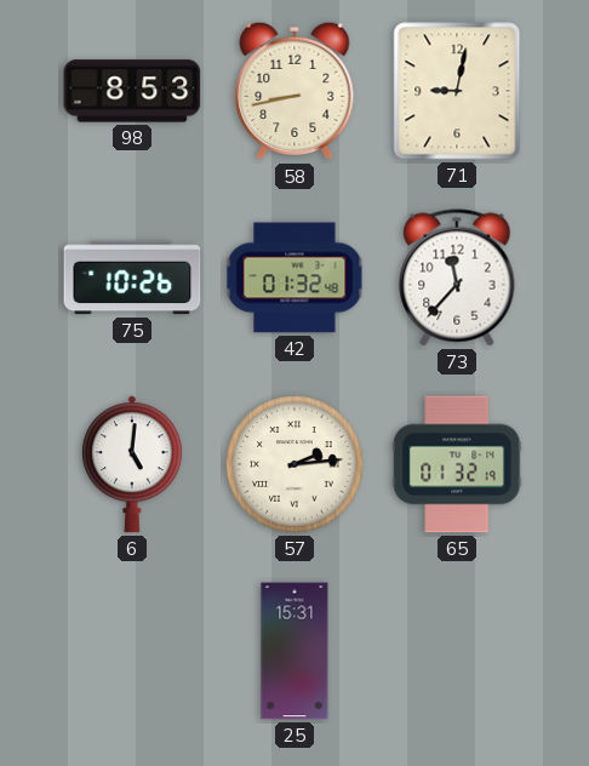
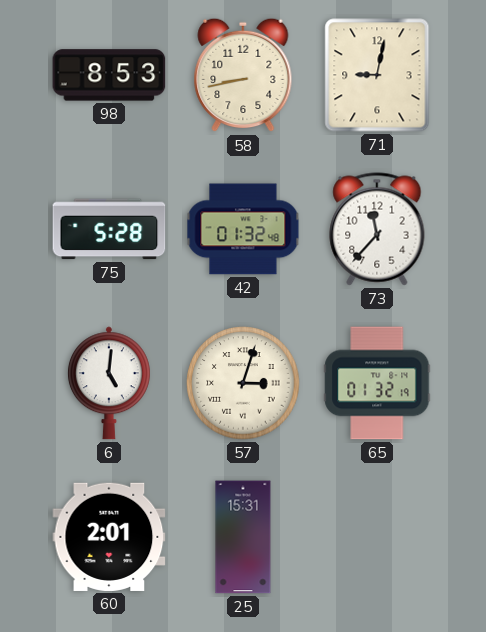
75: 10:26 -> 5:28
57: 2:14 -> 3:03
60: none -> 2:01
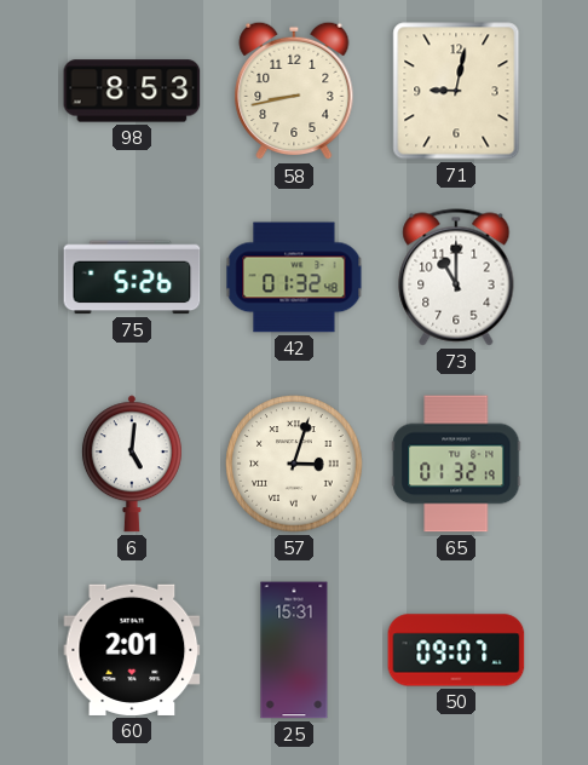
75: 5:28 -> 5:26
73: 11:37 -> 11:00
50: none -> 09:07
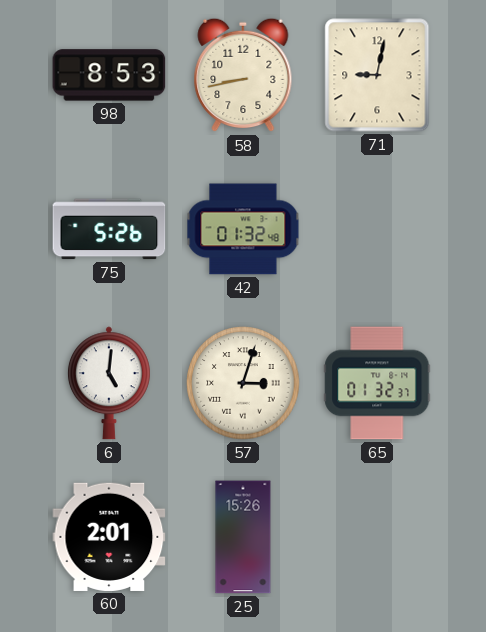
73: 11:00 -> none
65: 01:32:19 -> 01:32:37
25: 15:31 -> 15:26
50: 09:07 -> none
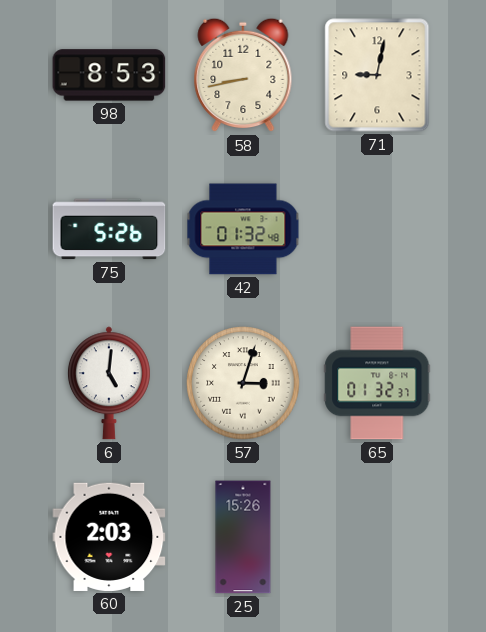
60: 2:01 -> 2:03
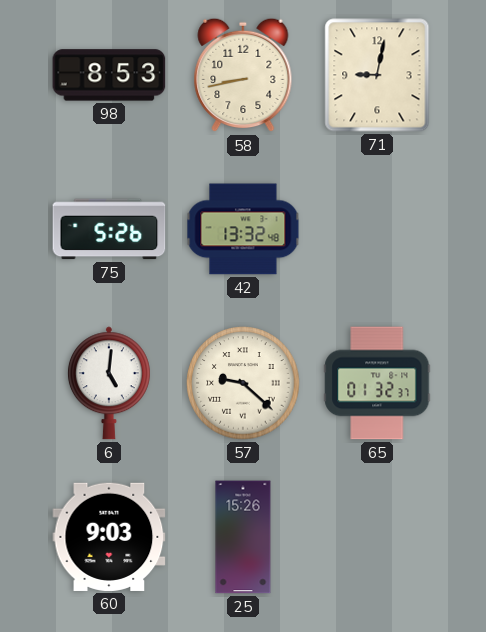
42: 01:32 -> 13:32
57: 3:03 -> 9:22
60: 2:03 -> 9:03
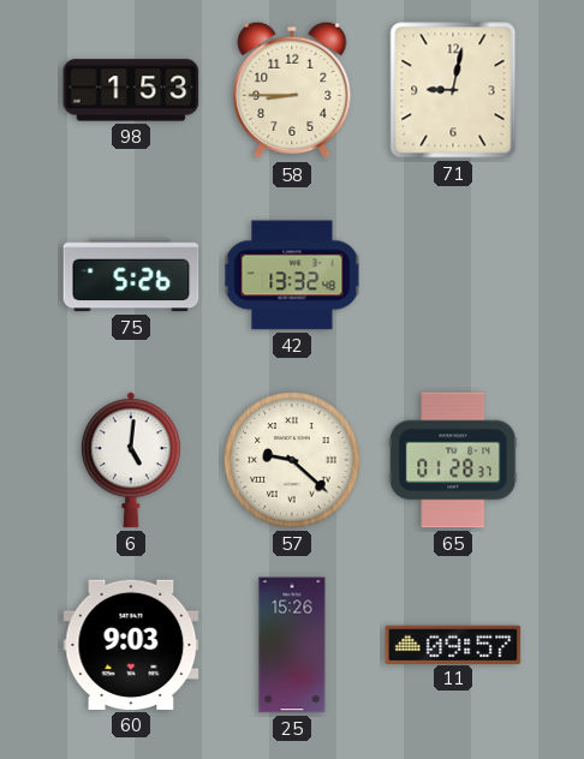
98: 8:53 -> 1:53
58: 8:43 -> 8:45
65: 01:32 -> 01:28
11: none -> 09:57
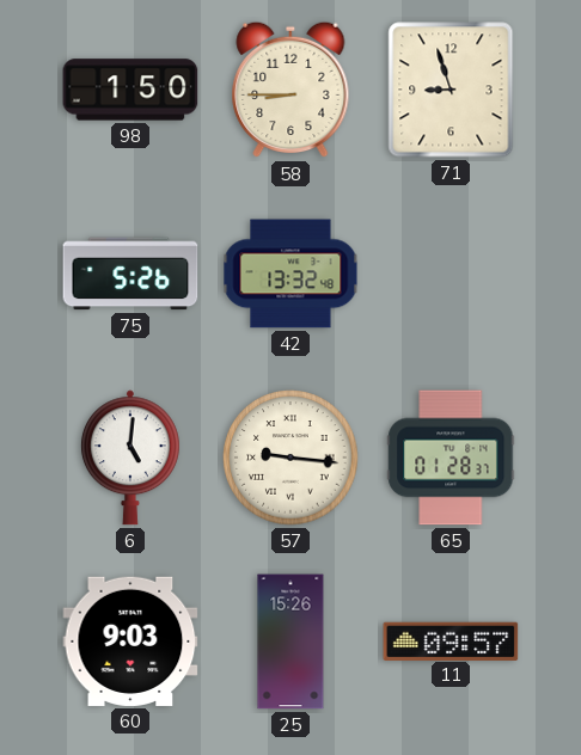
98: 1:53 -> 1:50
71: 9:02 -> 8:57
57: 9:22 -> 9:16
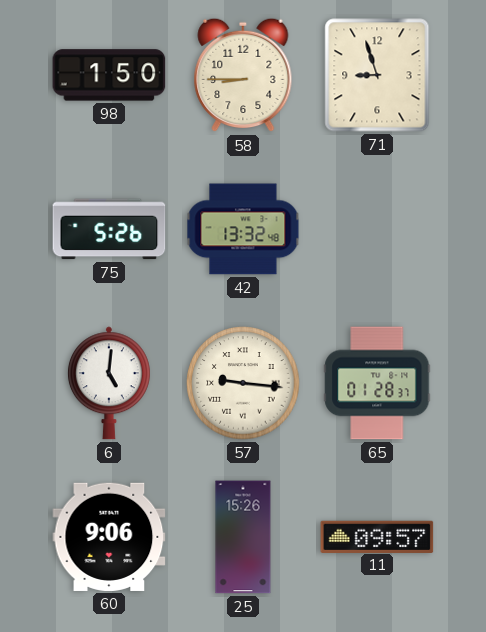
60: 9:03 -> 9:06
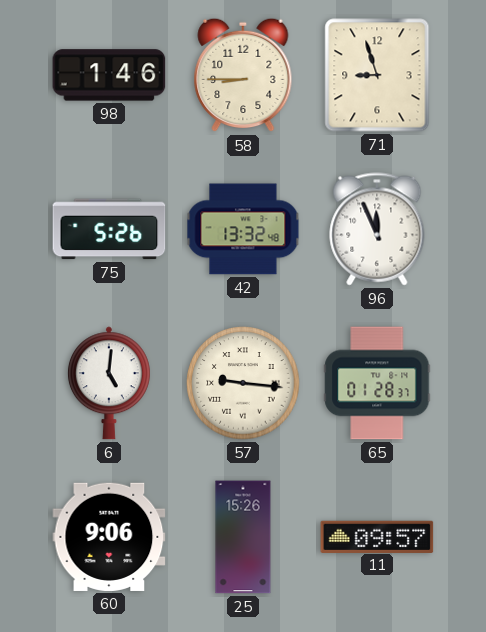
98: 1:50 -> 1:46
96: none -> 11:56
